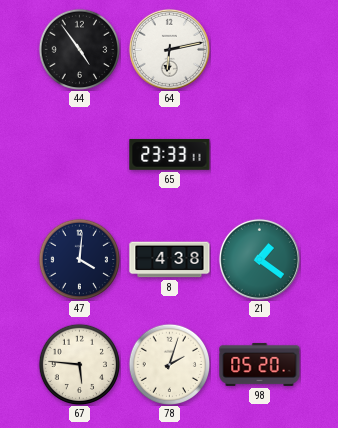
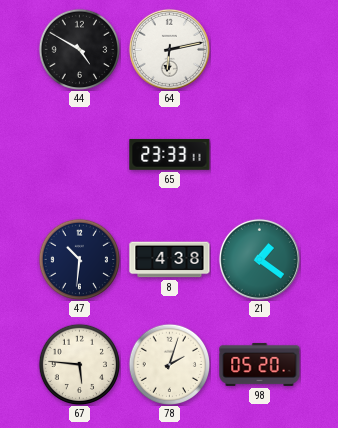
44: 4:54 -> 4:50
47: 4:01 -> 10:31
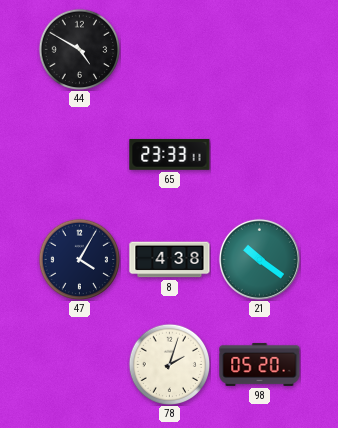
64: 6:13 -> none
47: 10:31 -> 4:05
21: 1:21 -> 10:21
67: 5:46 -> none
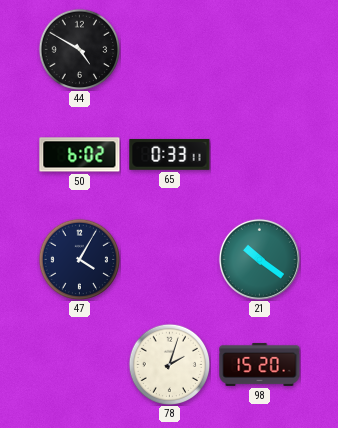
50: none -> 6:02
65: 23:33 -> 0:33
8: 4:38 -> none
98: 05:20 -> 15:20
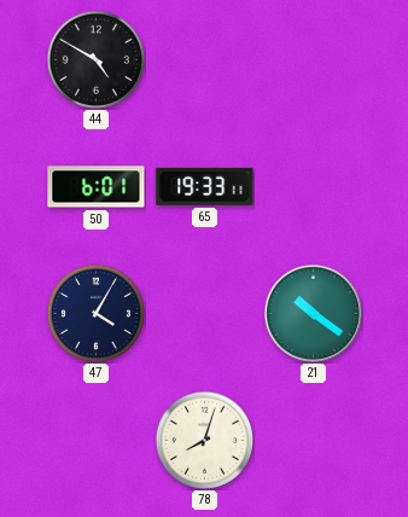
50: 6:02 -> 6:01
65: 0:33 -> 19:33
78: 2:03 -> 8:03
98: 15:20 -> none
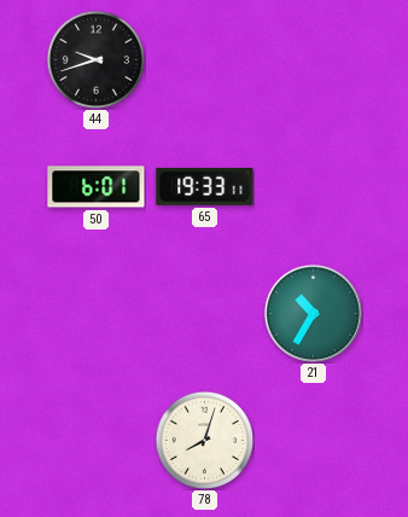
44: 4:50 -> 9:42
47: 4:05 -> none
21: 10:21 -> 10:35
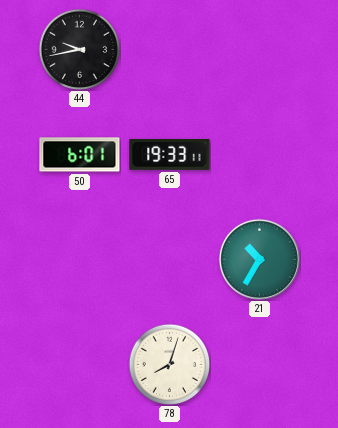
44: 9:42 -> 9:43
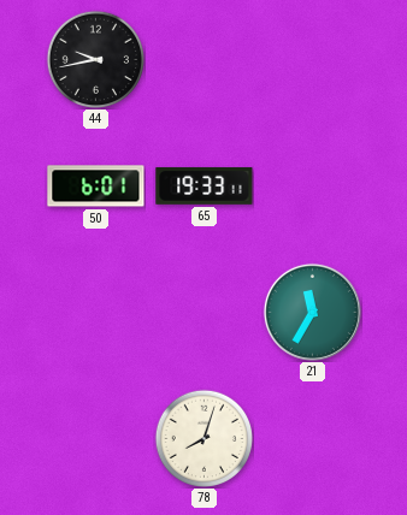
21: 10:35 -> 11:35
